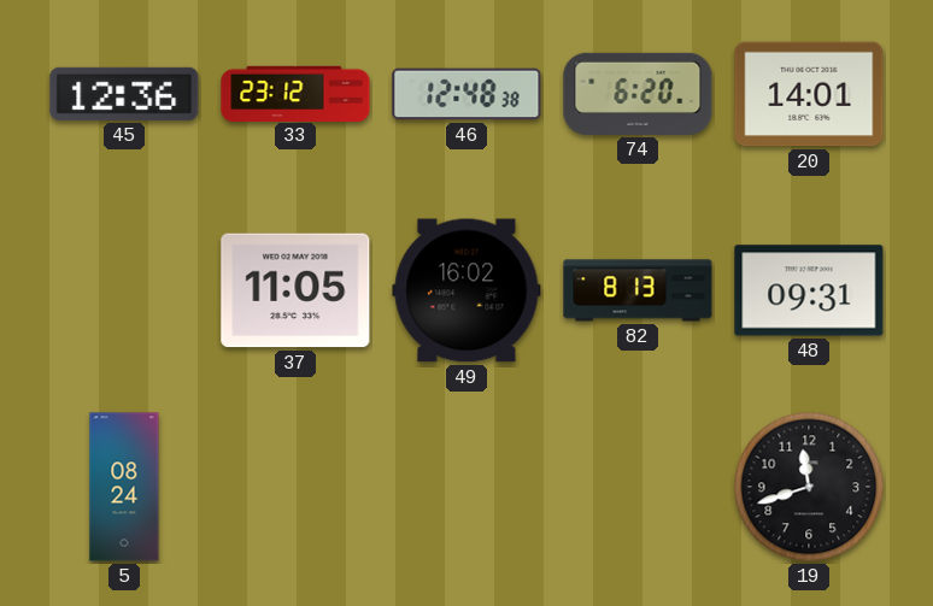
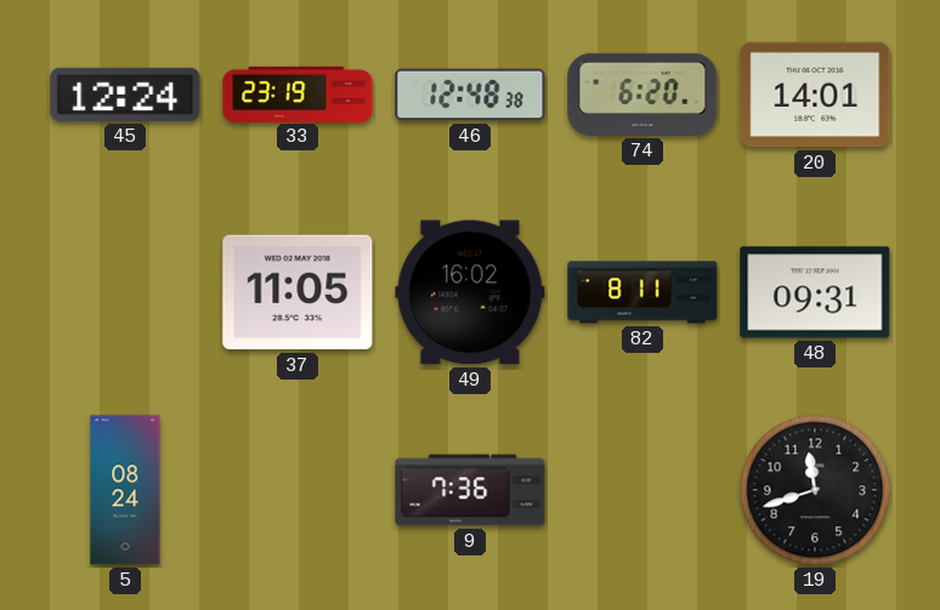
45: 12:36 -> 12:24
33: 23:12 -> 23:19
82: 8:13 -> 8:11
9: none -> 7:36
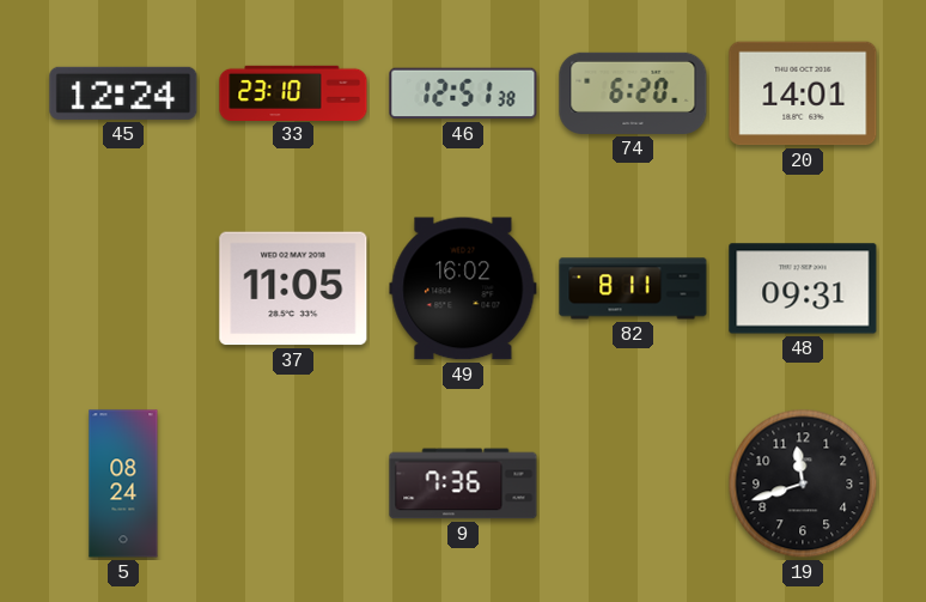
33: 23:19 -> 23:10
46: 12:48 -> 12:51
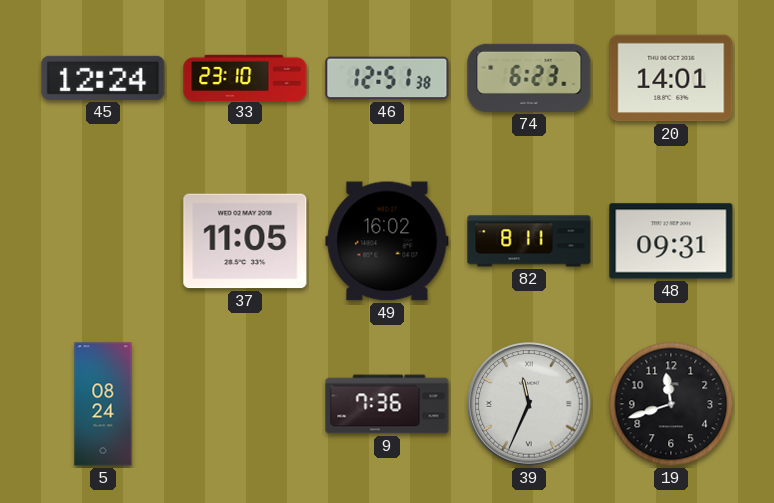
74: 6:20 -> 6:23
39: none -> 11:34
